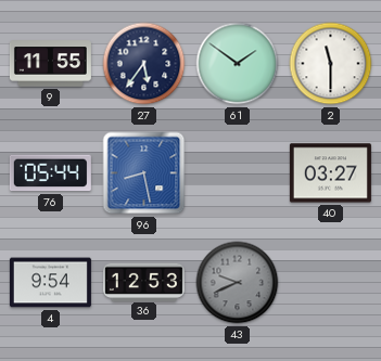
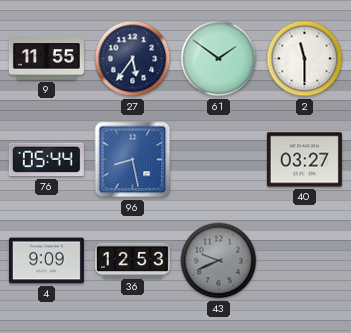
4: 9:54 -> 9:09
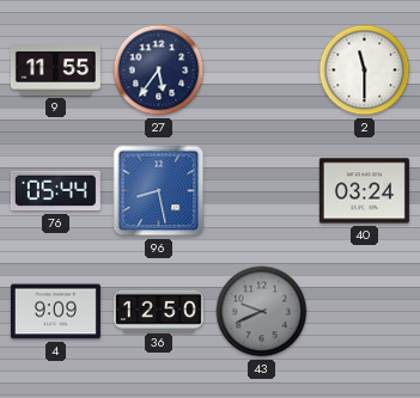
61: 1:51 -> none
40: 03:27 -> 03:24
36: 12:53 -> 12:50
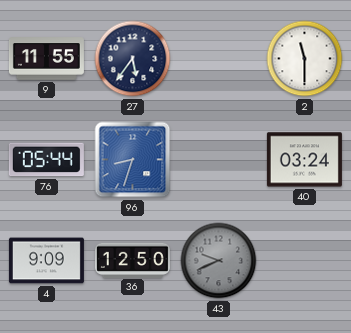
96: 8:28 -> 8:33
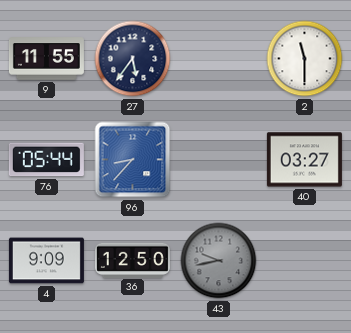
96: 8:33 -> 8:37
40: 03:24 -> 03:27
43: 9:41 -> 9:43
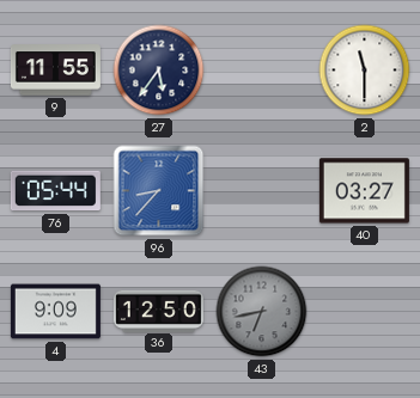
43: 9:43 -> 6:43
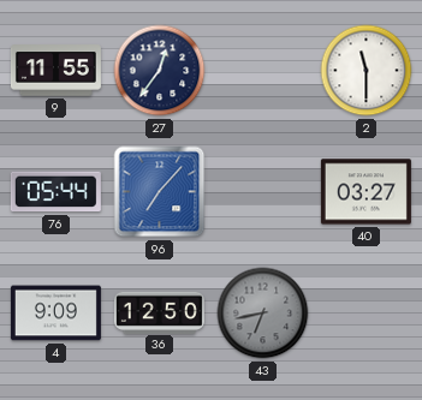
27: 5:36 -> 12:36
96: 8:37 -> 7:07
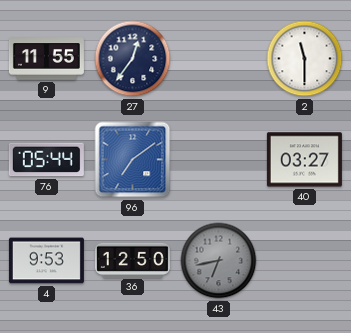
96: 7:07 -> 7:09
4: 9:09 -> 9:53
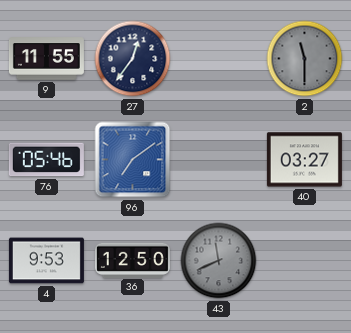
2 dial: white -> grey
76: 05:44 -> 05:46
43: 6:43 -> 11:41
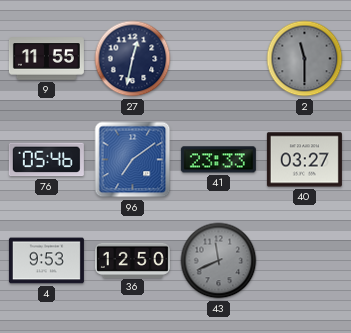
27: 12:36 -> 12:32
41: none -> 23:33
